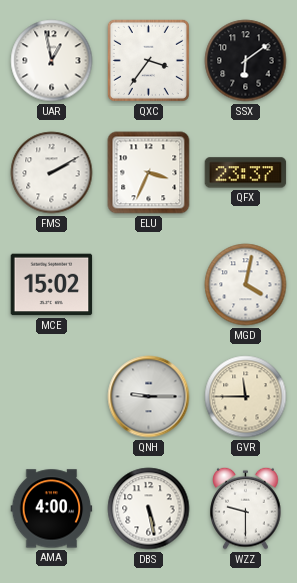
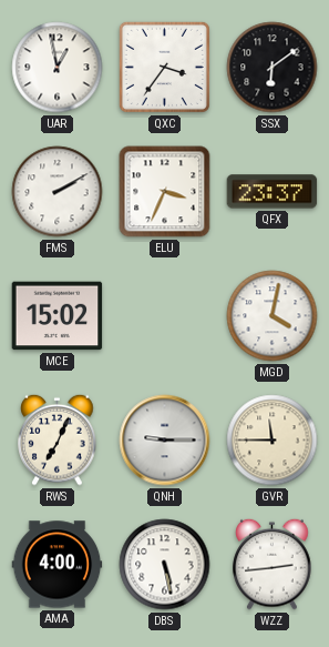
RWS: none -> 7:04
WZZ: 9:30 -> 2:44
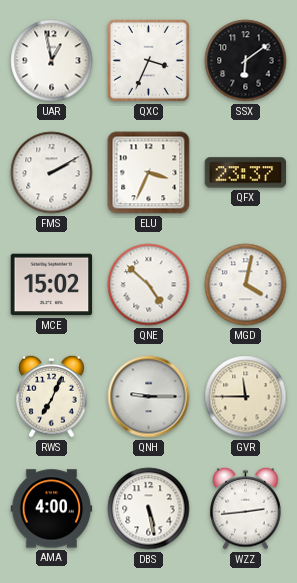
QXC: 3:36 -> 3:34
QNE: none -> 4:52
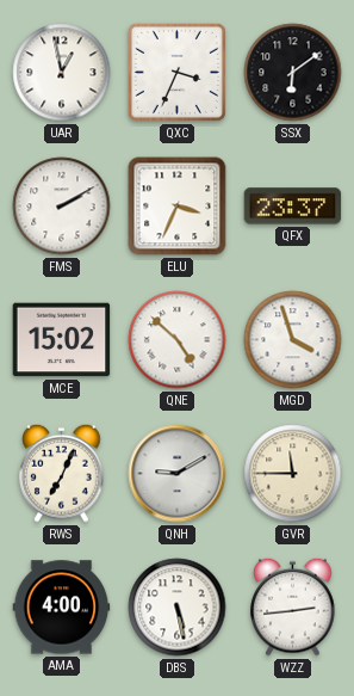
MGD: 4:02 -> 3:57
QNH: 9:15 -> 9:10
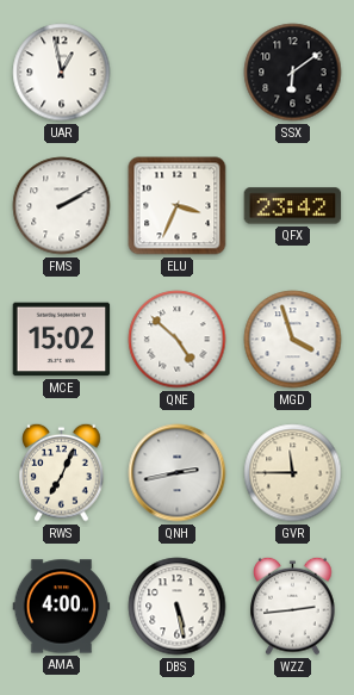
QXC: 3:34 -> none
QFX: 23:37 -> 23:42
QNH: 9:10 -> 2:43
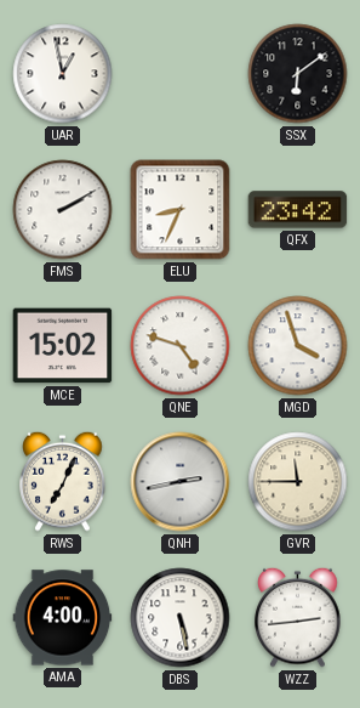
ELU: 3:34 -> 8:34
QNE: 4:52 -> 4:48
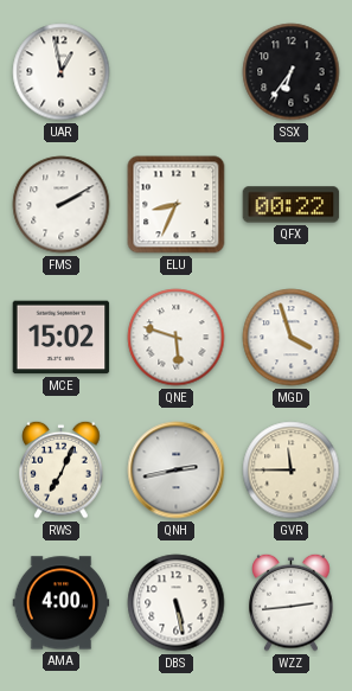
SSX: 6:09 -> 6:36
QFX: 23:42 -> 00:22
QNE: 4:48 -> 5:48
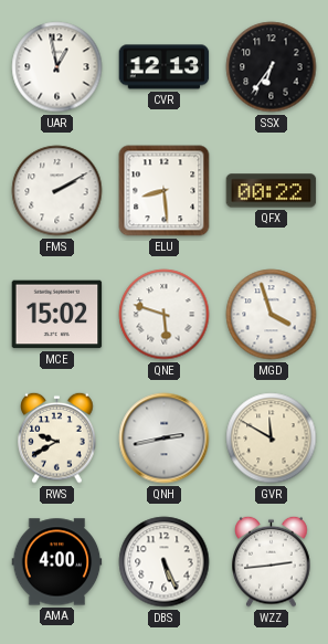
CVR: none -> 12:13
ELU: 8:34 -> 8:29
RWS: 7:04 -> 9:40
GVR: 11:45 -> 11:50
DBS: 5:28 -> 5:26
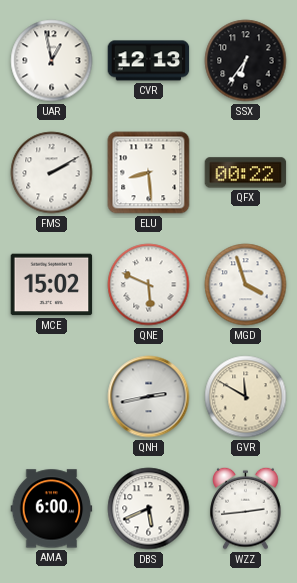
QNE: 5:48 -> 5:49
RWS: 9:40 -> none
AMA: 4:00 -> 6:00
DBS: 5:26 -> 5:41
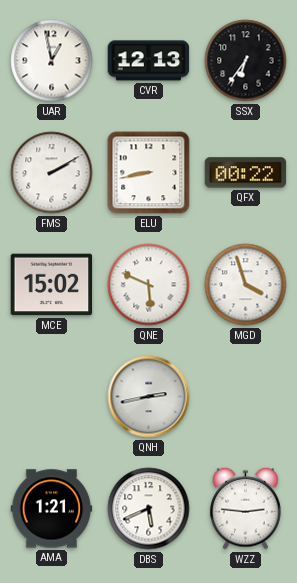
ELU: 8:29 -> 8:43
GVR: 11:50 -> none
AMA: 6:00 -> 1:21
WZZ: 2:44 -> 2:46
